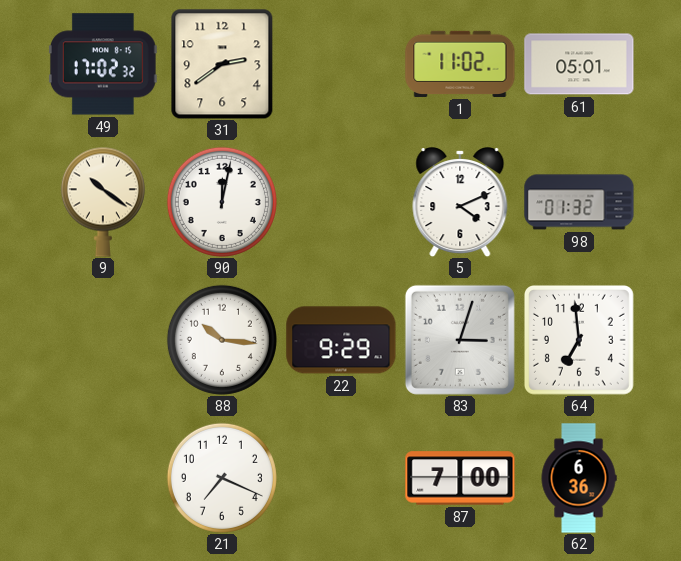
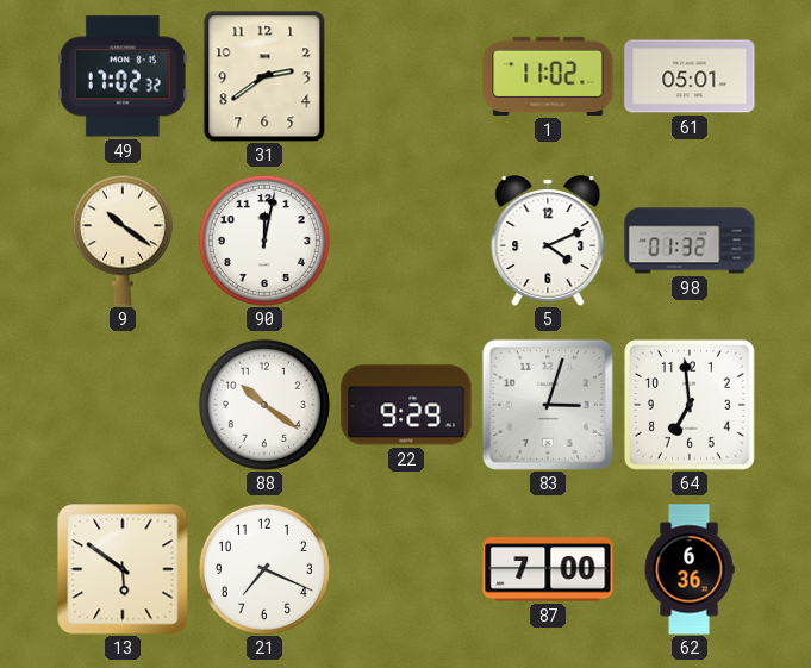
88: 10:16 -> 10:21
13: none -> 5:51
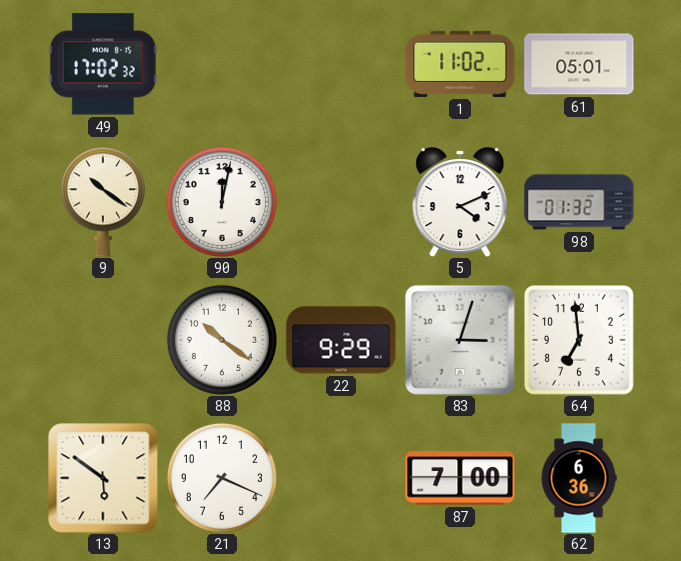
31: 2:39 -> none
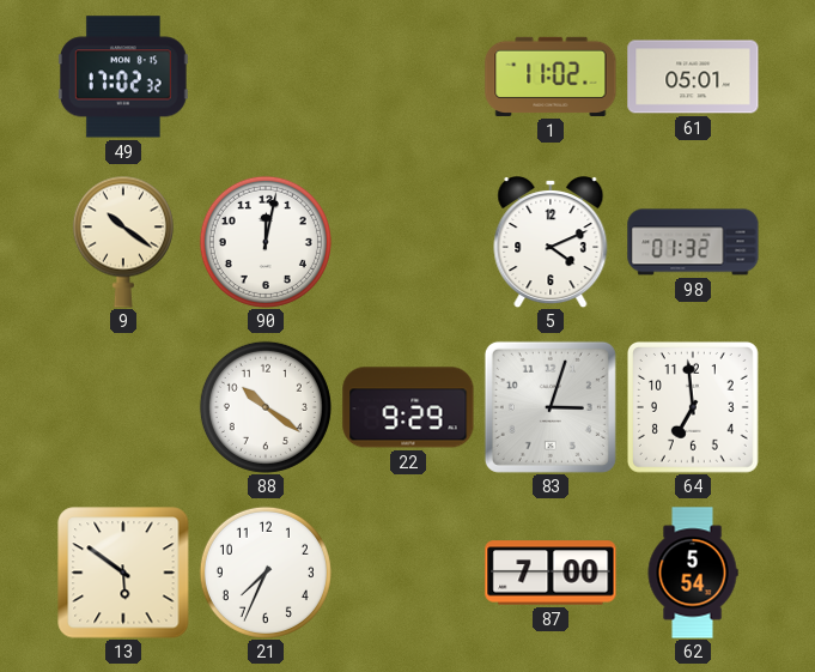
21: 7:19 -> 7:34
62: 6:36 -> 5:54
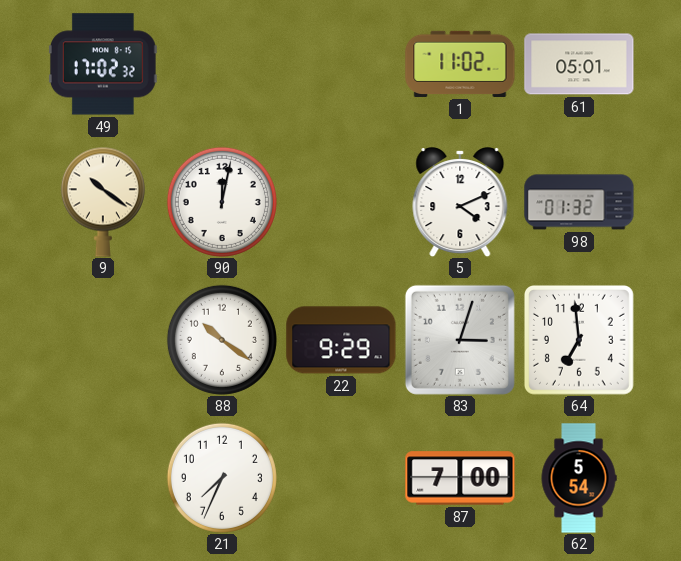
13: 5:51 -> none
